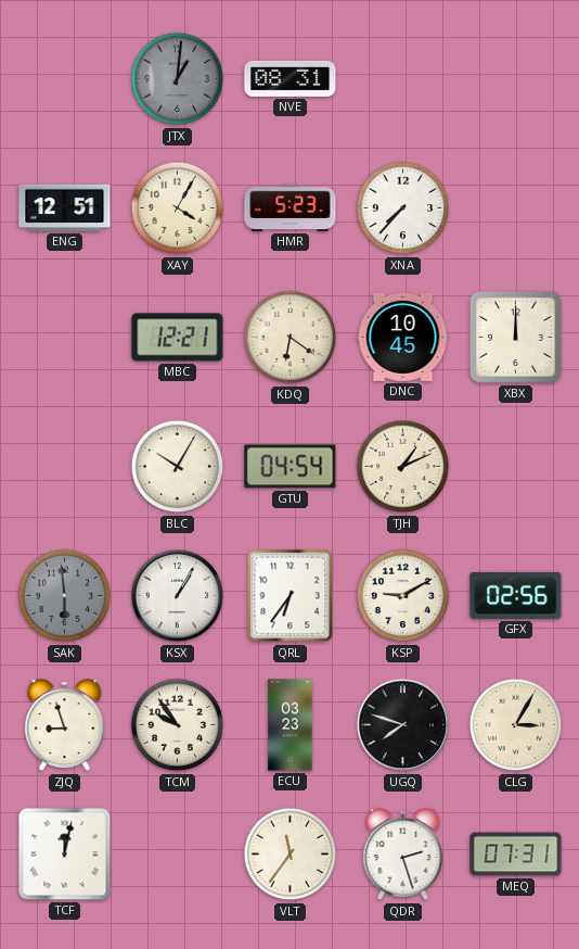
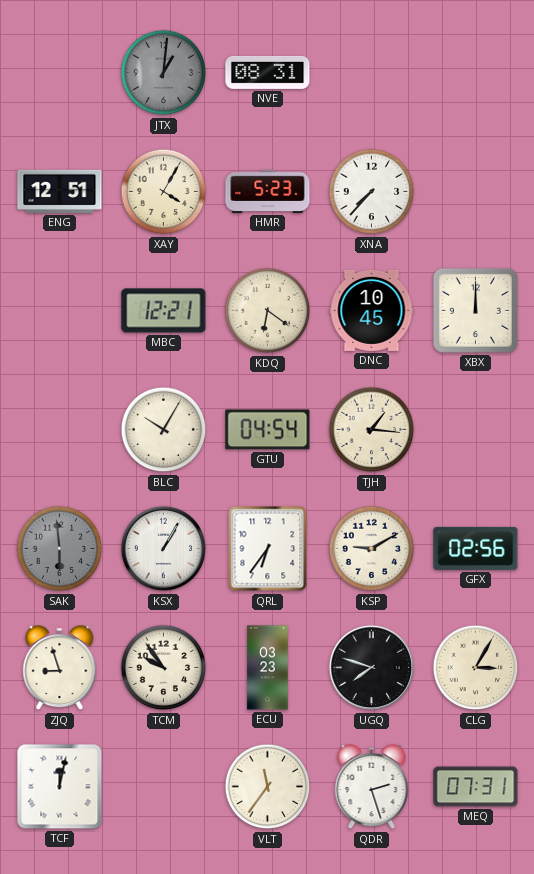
TJH: 1:11 -> 1:16
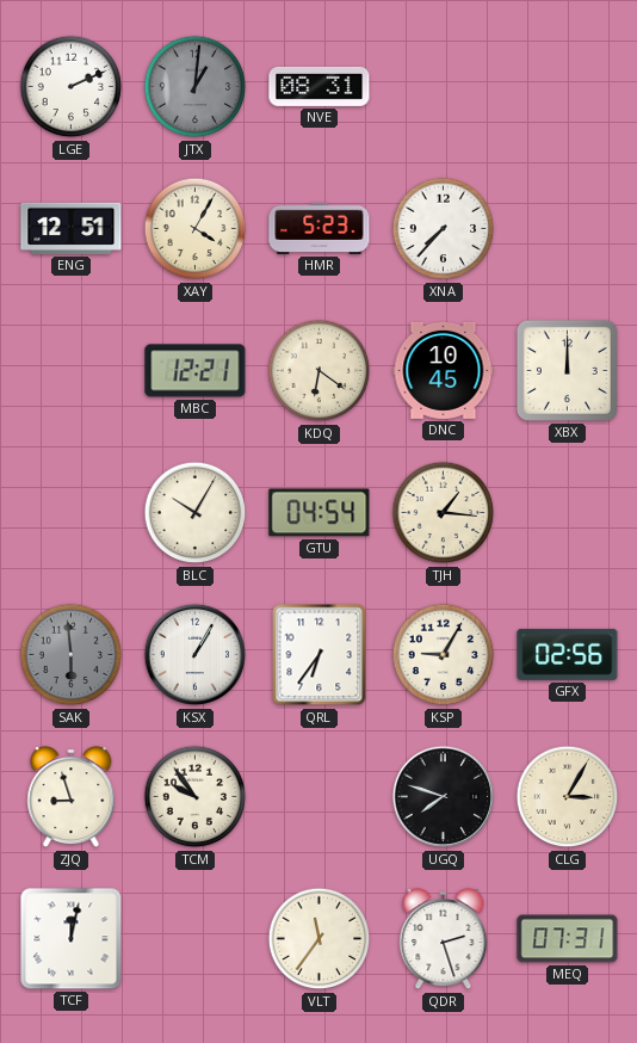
LGE: none -> 2:11
KSP: 9:10 -> 9:05
ECU: 03:23 -> none
